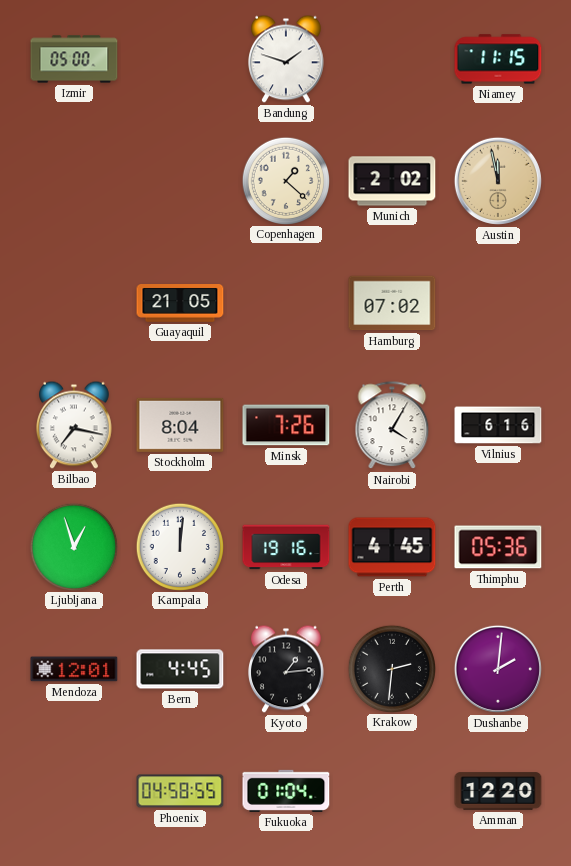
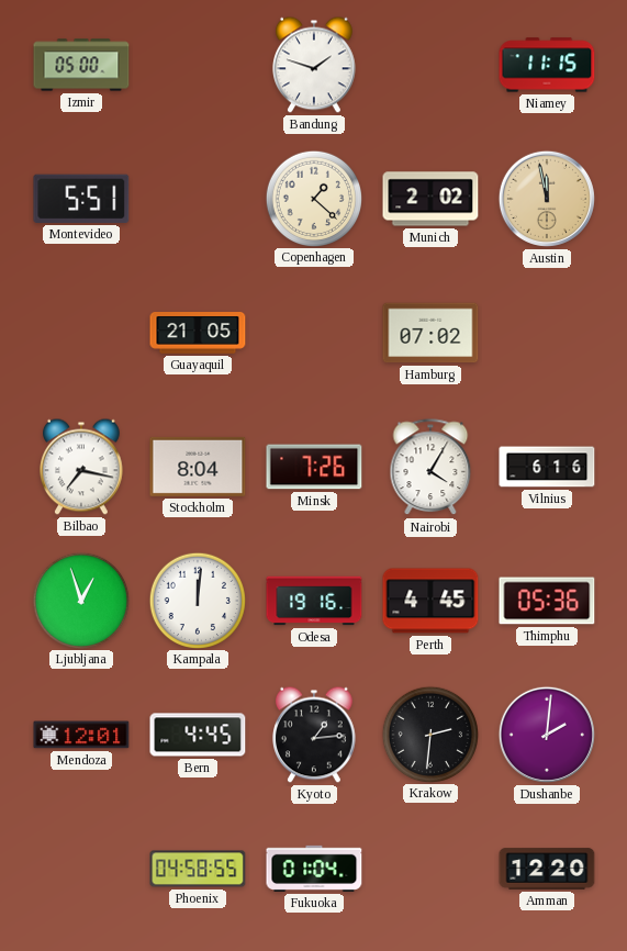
Montevideo: none -> 5:51
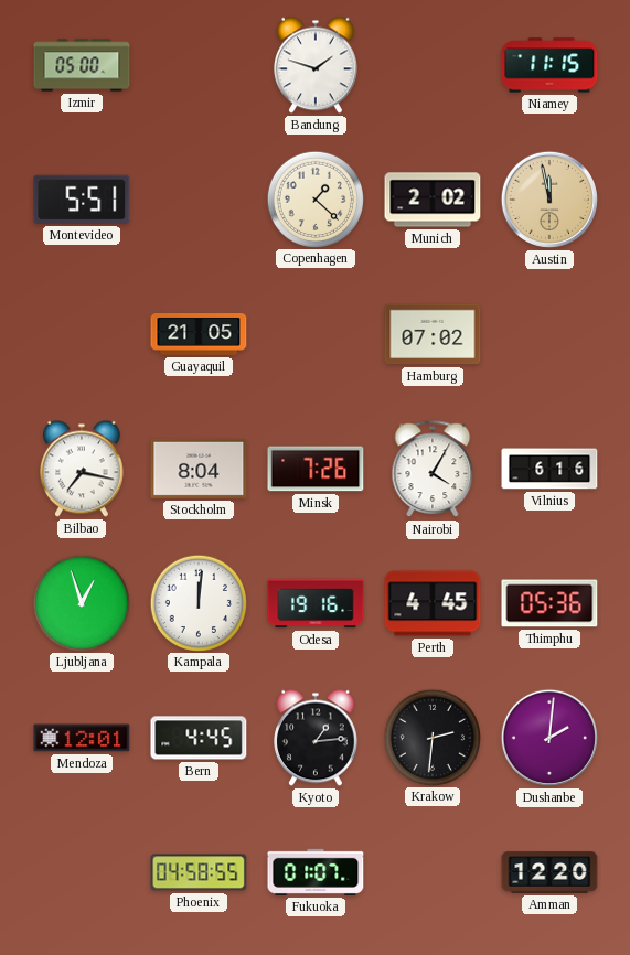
Fukuoka: 01:04 -> 01:07
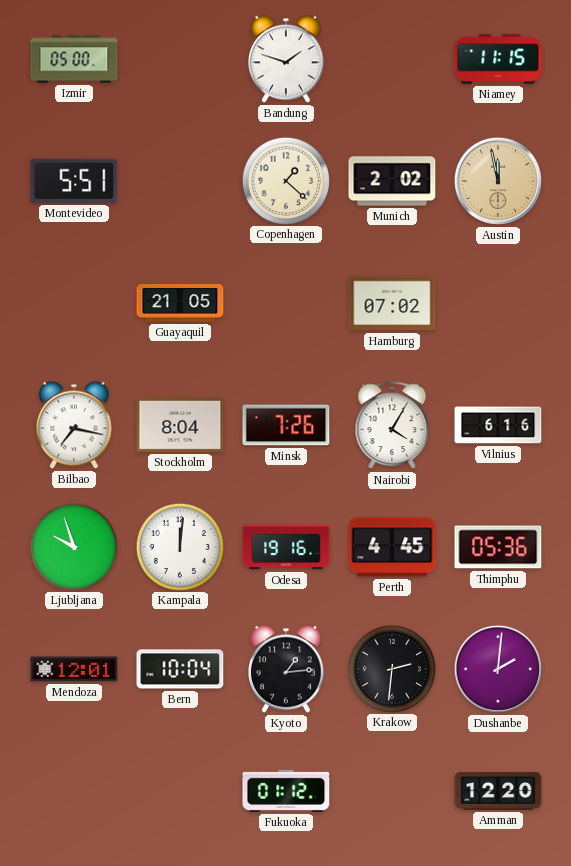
Ljubljana: 12:57 -> 9:57
Bern: 4:45 -> 10:04
Phoenix: 04:58 -> none
Fukuoka: 01:07 -> 01:12
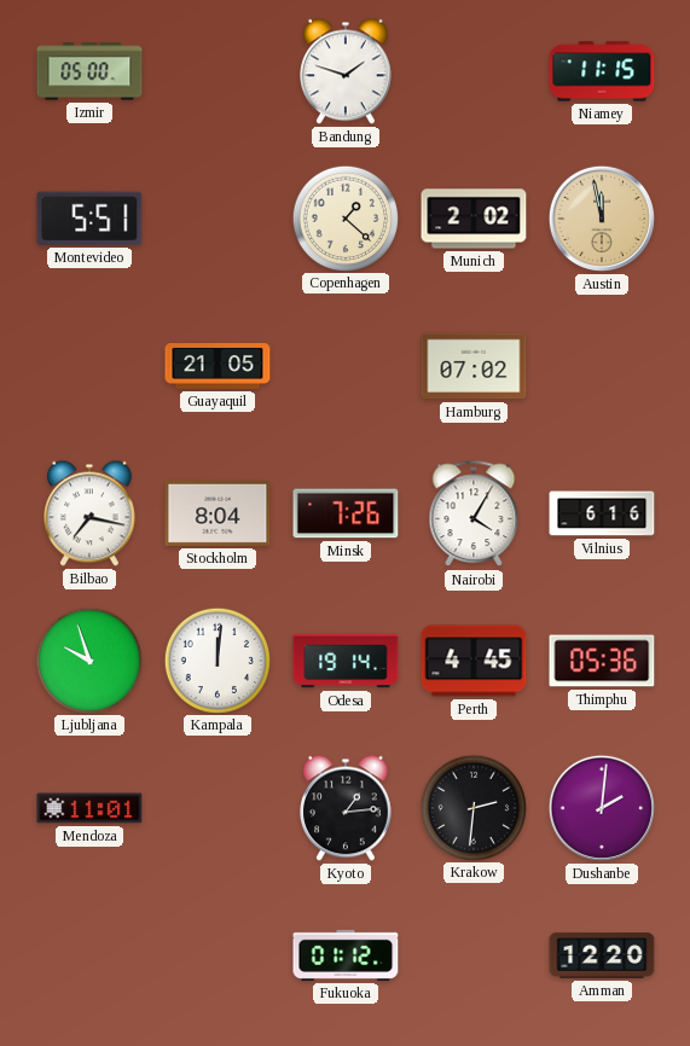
Odesa: 19:16 -> 19:14
Mendoza: 12:01 -> 11:01
Bern: 10:04 -> none
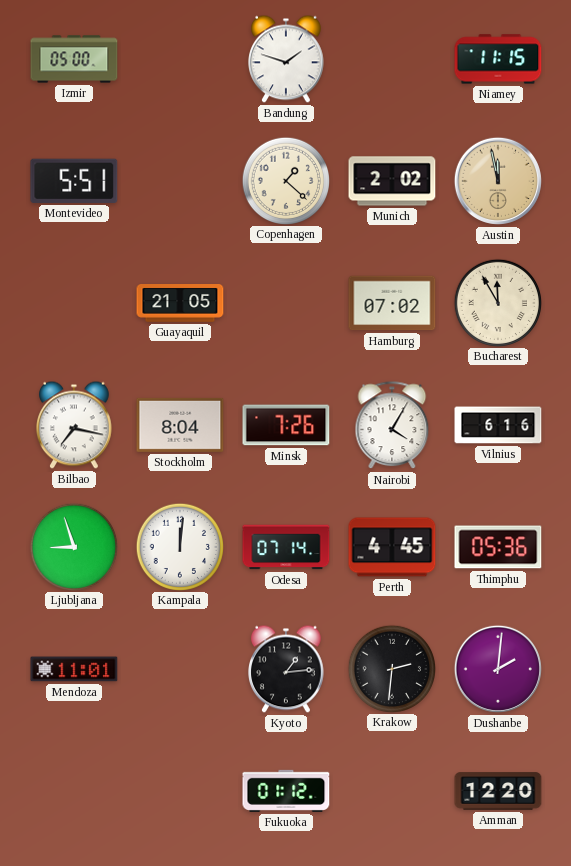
Bucharest: none -> 11:55
Ljubljana: 9:57 -> 8:57
Odesa: 19:14 -> 07:14
